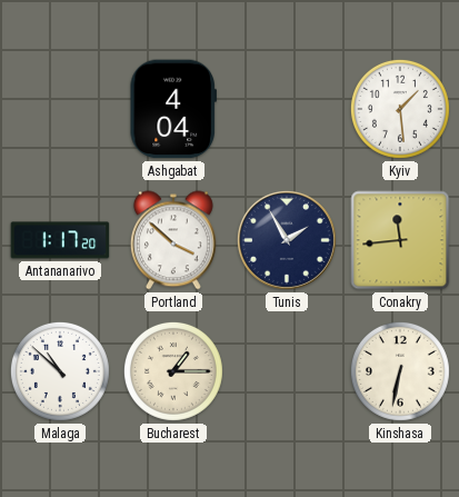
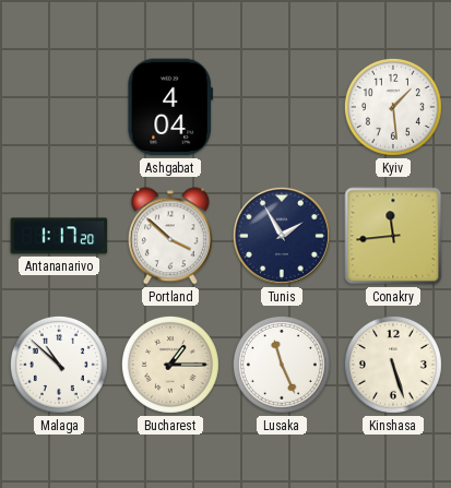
Lusaka: none -> 11:26
Kinshasa: 6:32 -> 5:27
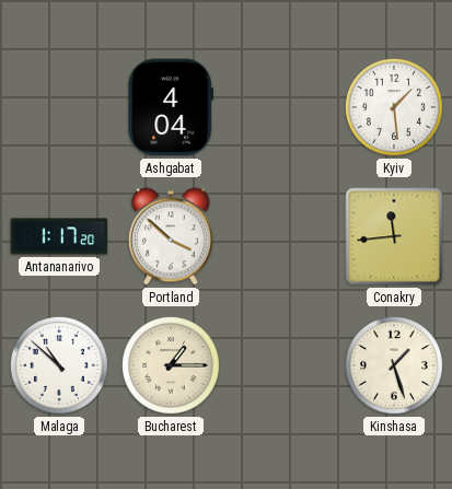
Tunis: 1:55 -> none
Lusaka: 11:26 -> none
Kinshasa: 5:27 -> 1:27
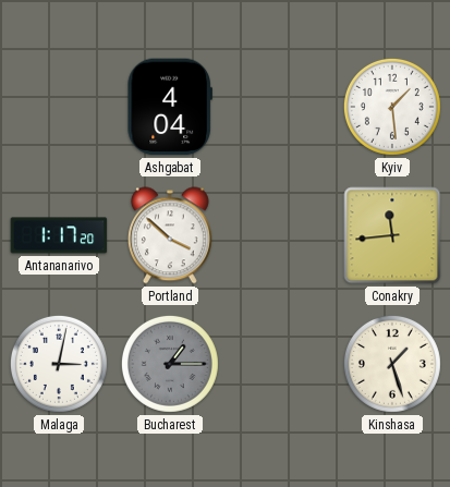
Malaga: 10:52 -> 3:02
Bucharest dial: cream -> grey
